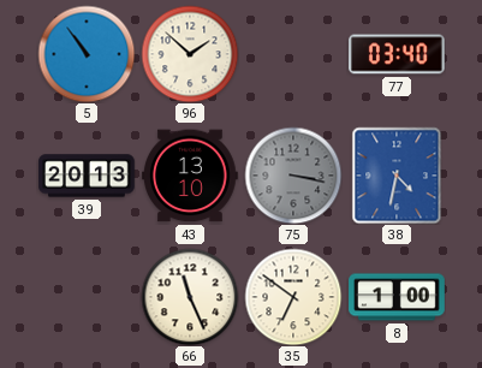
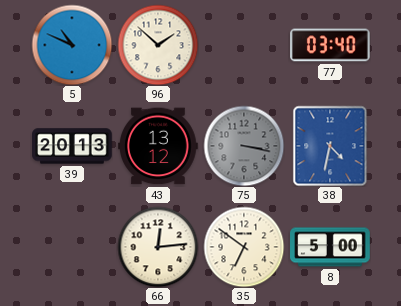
5: 10:54 -> 10:49
43: 13:10 -> 13:12
66: 11:26 -> 12:14
8: 1:00 -> 5:00
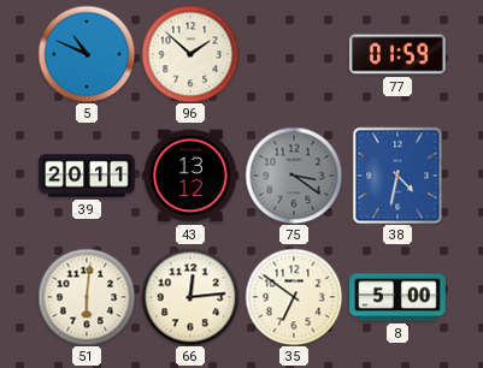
77: 03:40 -> 01:59
39: 20:13 -> 20:11
75: 3:17 -> 3:21
51: none -> 6:01
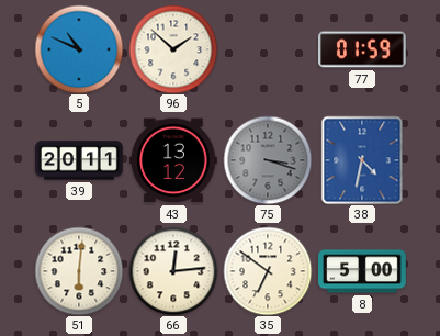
75: 3:21 -> 3:18
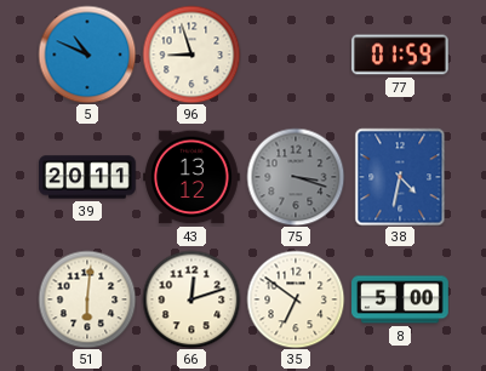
96: 1:52 -> 8:57
66: 12:14 -> 12:12
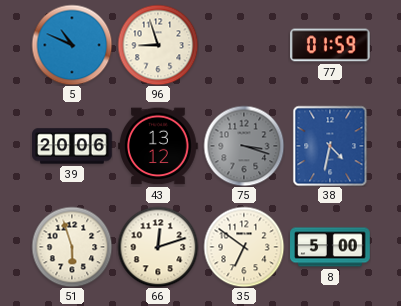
39: 20:11 -> 20:06
51: 6:01 -> 5:57
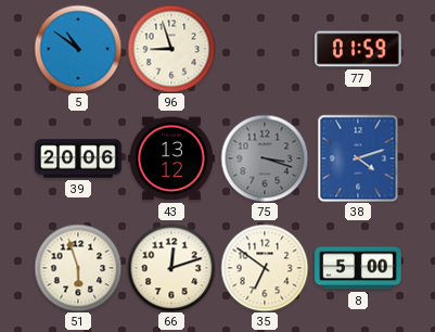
5: 10:49 -> 10:51
38: 4:32 -> 4:12
